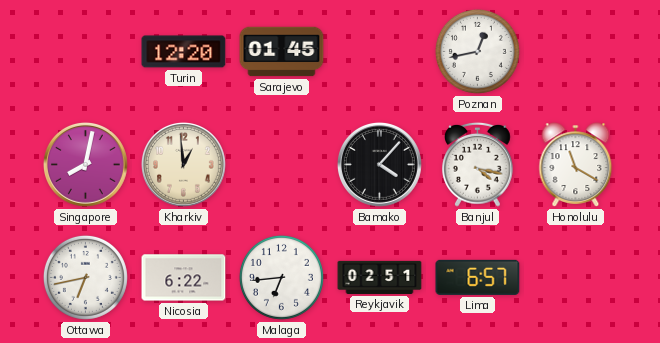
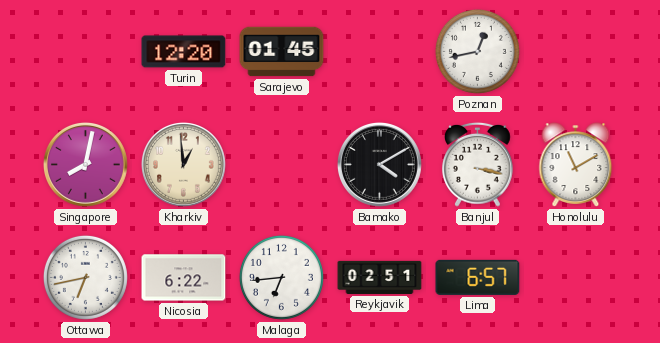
Bamako: 4:07 -> 4:10
Banjul: 4:17 -> 3:17
Honolulu: 11:20 -> 11:10
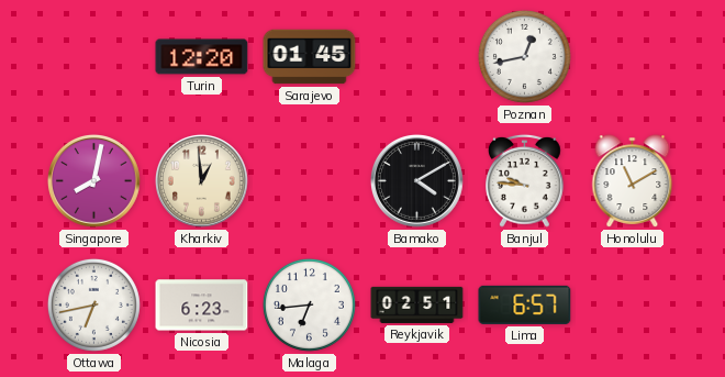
Banjul: 3:17 -> 9:46
Nicosia: 6:22 -> 6:23
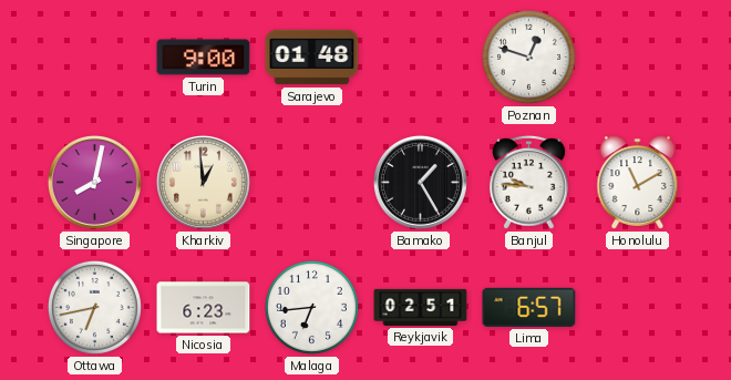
Turin: 12:20 -> 9:00
Sarajevo: 01:45 -> 01:48
Poznan: 12:43 -> 12:48
Bamako: 4:10 -> 1:25
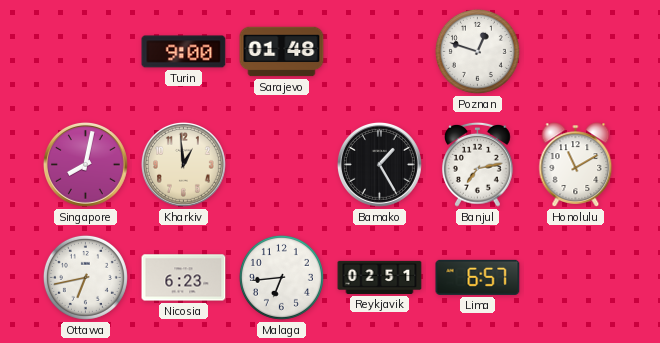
Banjul: 9:46 -> 7:13
